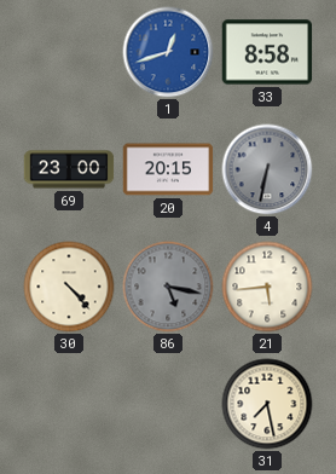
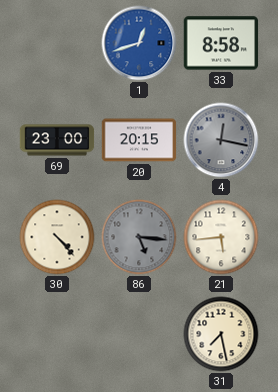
4: 6:32 -> 12:17
86: 5:17 -> 5:16
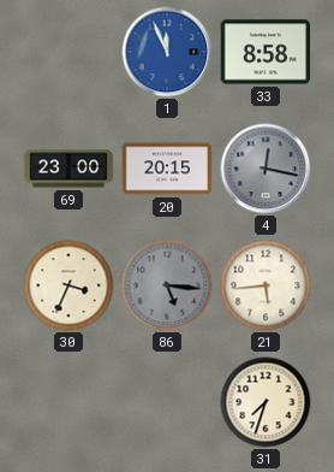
1: 12:42 -> 11:56
30: 4:23 -> 3:34
31: 7:28 -> 7:33
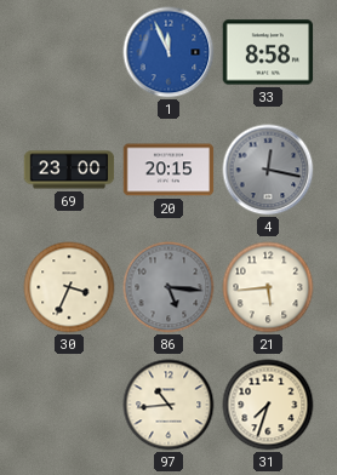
97: none -> 10:44
